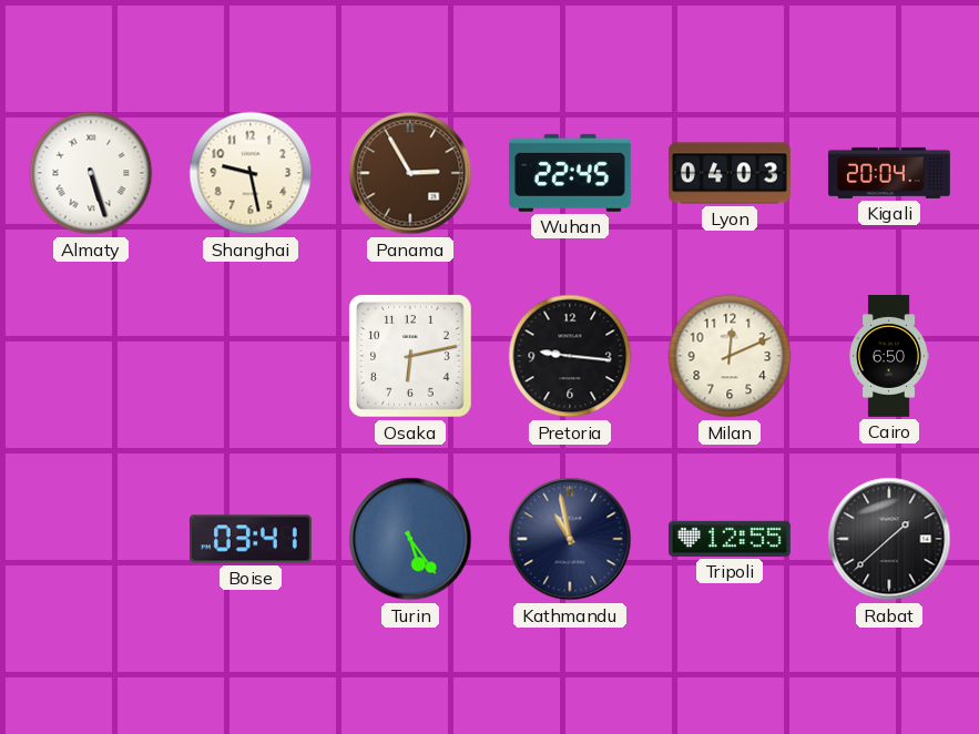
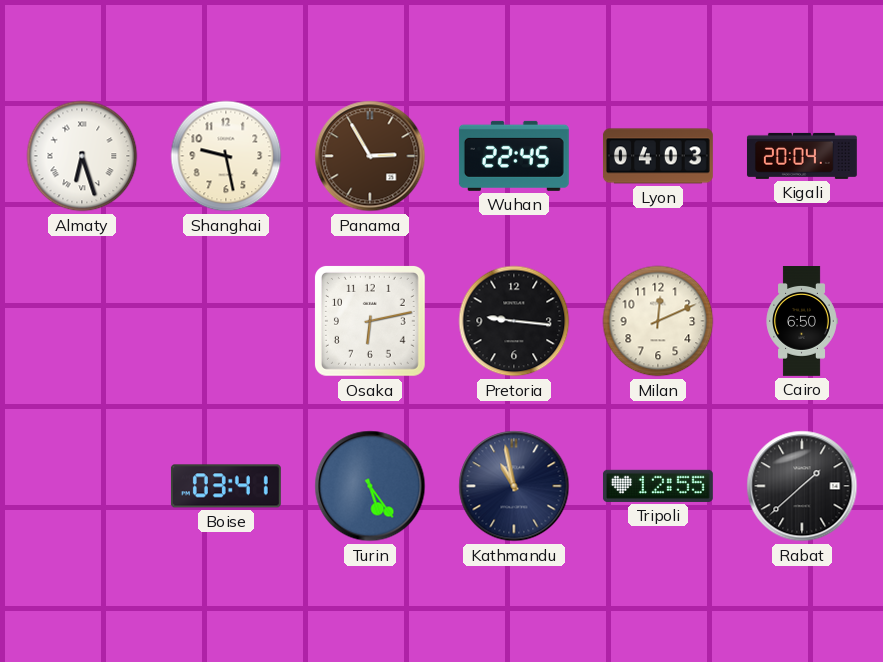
Almaty: 5:27 -> 6:27
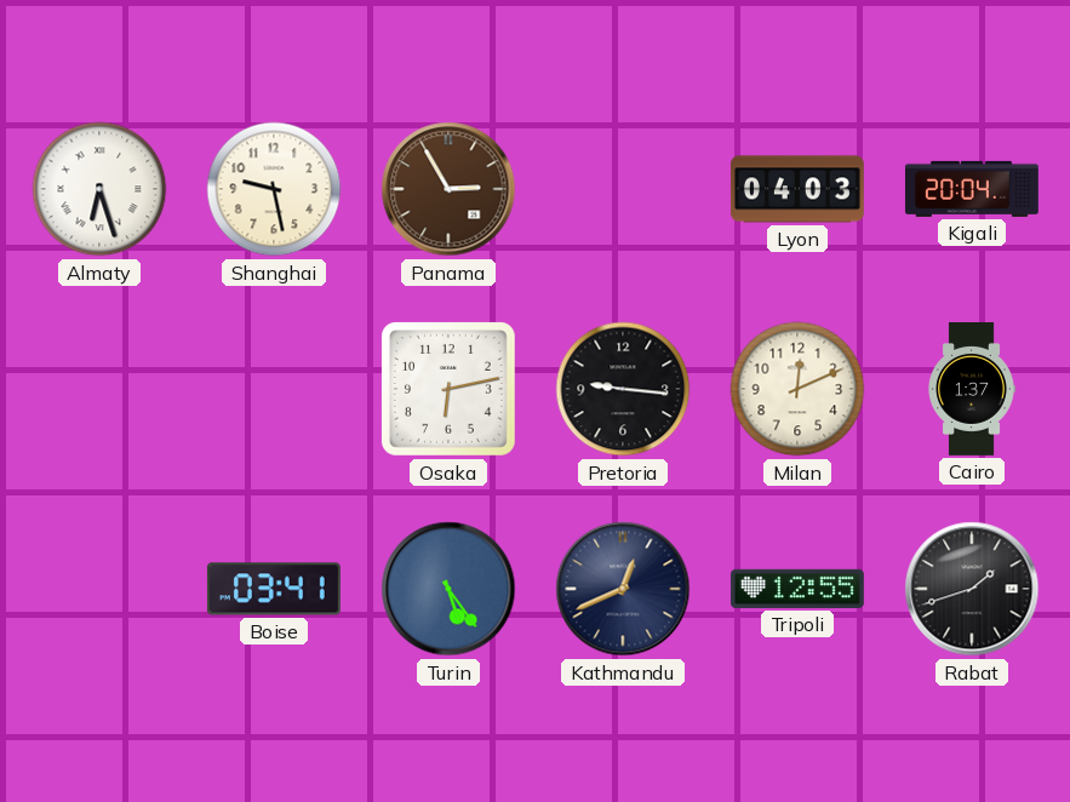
Wuhan: 22:45 -> none
Cairo: 6:50 -> 1:37
Kathmandu: 10:58 -> 12:41
Rabat: 1:38 -> 1:42
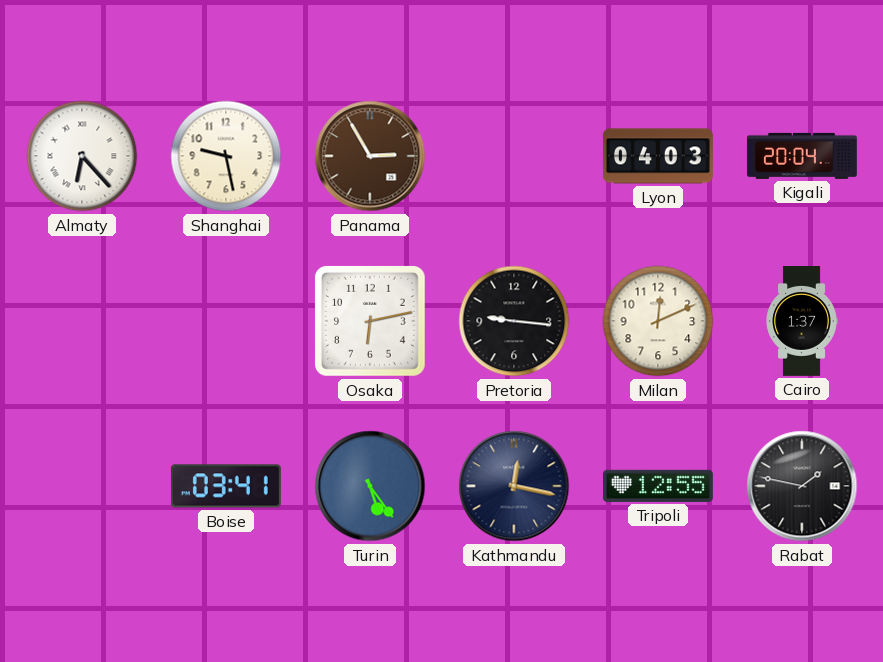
Almaty: 6:27 -> 6:23
Kathmandu: 12:41 -> 12:17
Rabat: 1:42 -> 1:47
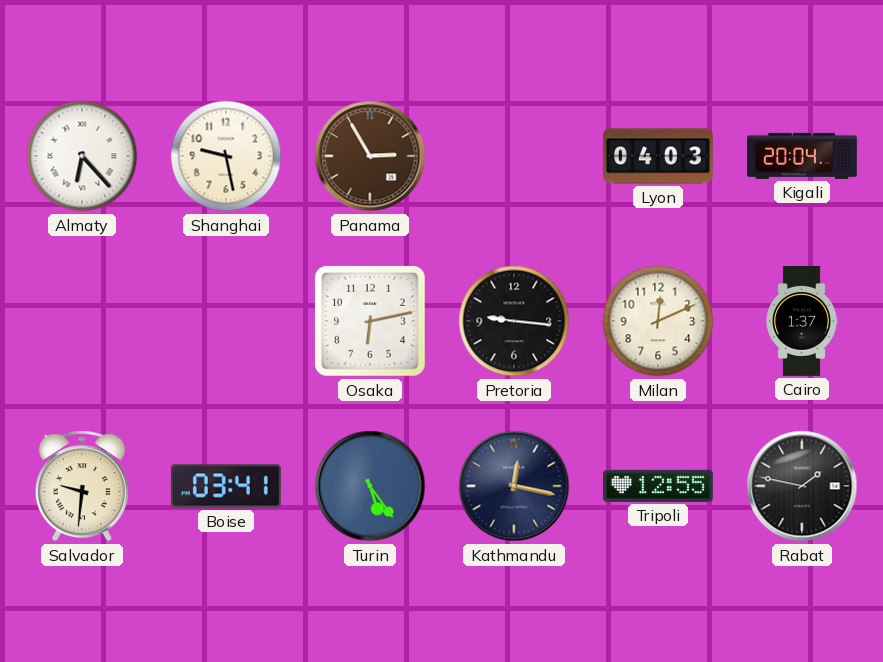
Salvador: none -> 9:31
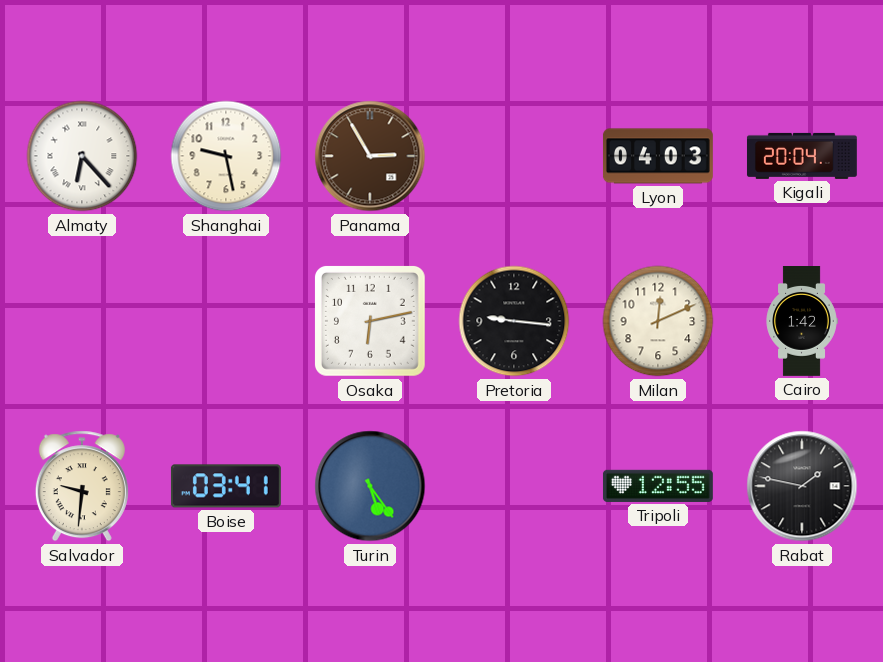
Cairo: 1:37 -> 1:42
Kathmandu: 12:17 -> none
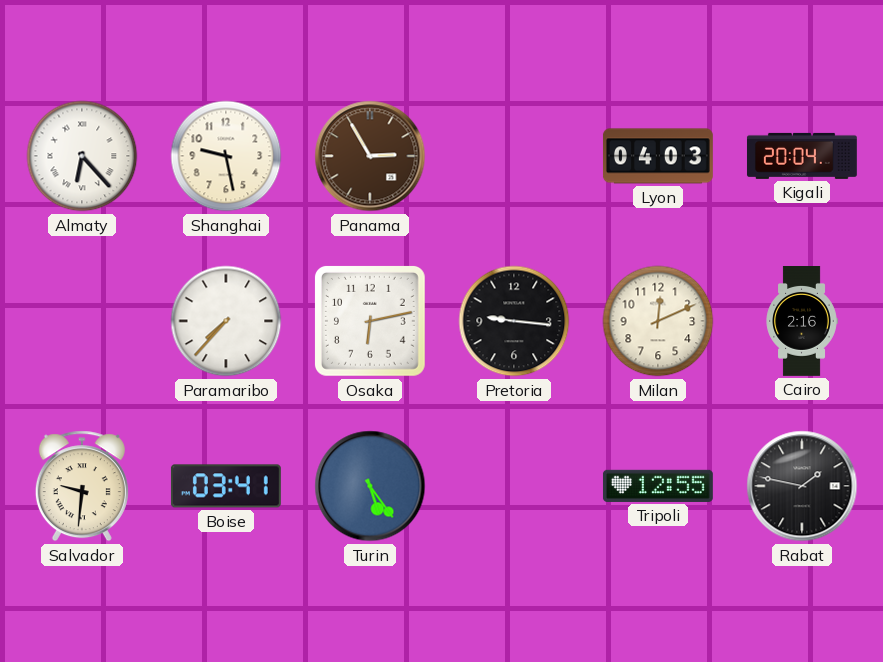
Paramaribo: none -> 7:37
Cairo: 1:42 -> 2:16
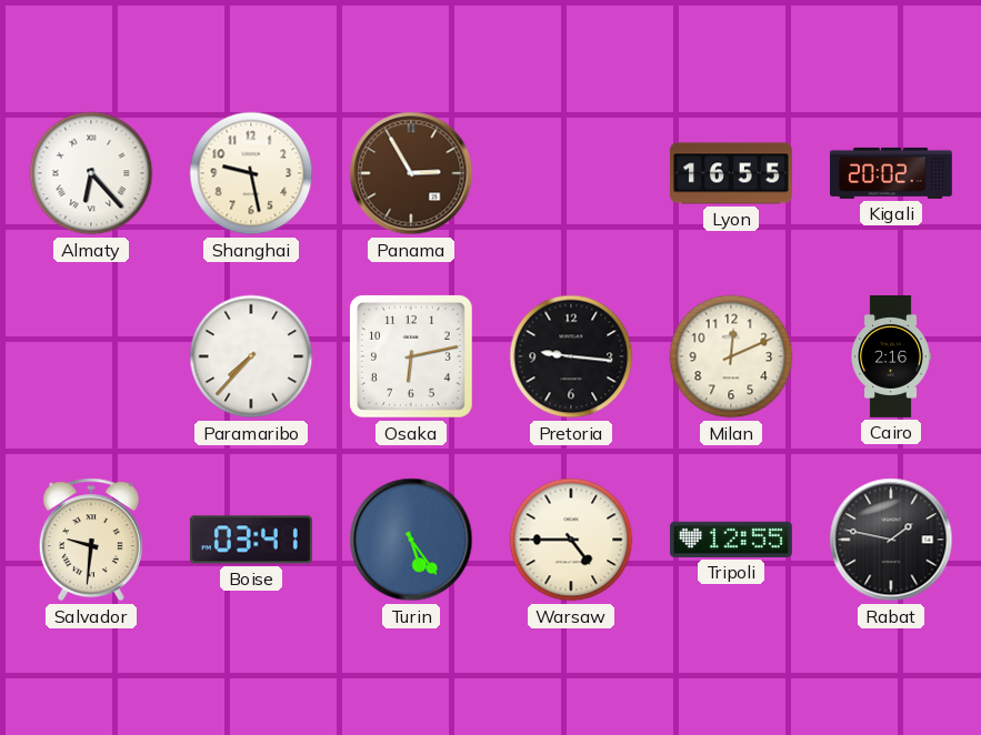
Lyon: 04:03 -> 16:55
Kigali: 20:04 -> 20:02
Warsaw: none -> 4:45
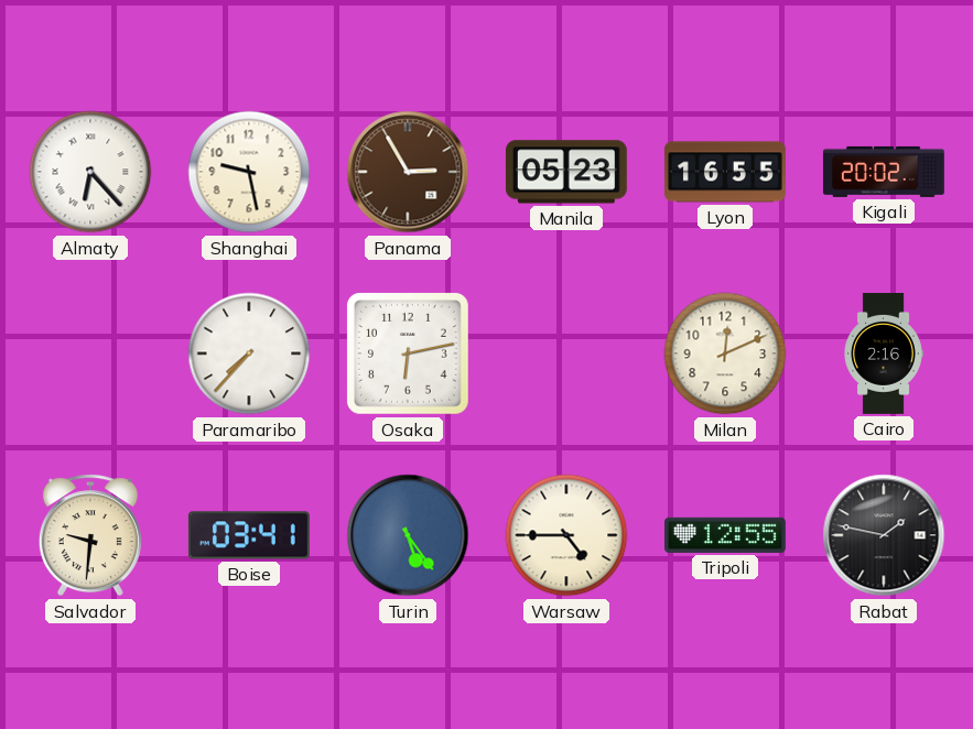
Manila: none -> 05:23
Pretoria: 9:16 -> none
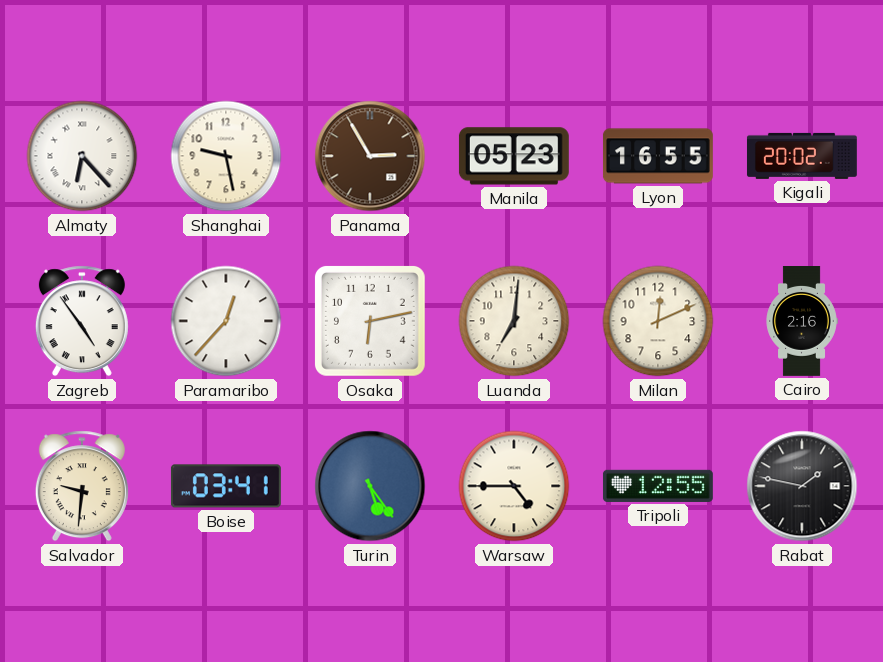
Zagreb: none -> 4:54
Paramaribo: 7:37 -> 12:37
Luanda: none -> 7:01
